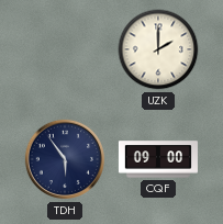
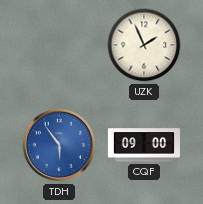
UZK: 2:00 -> 1:56
TDH dial: navy -> blue
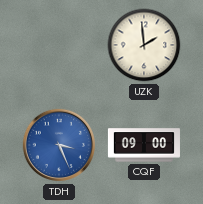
UZK: 1:56 -> 1:59
TDH: 5:54 -> 3:26
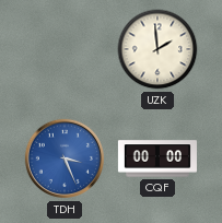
CQF: 09:00 -> 00:00
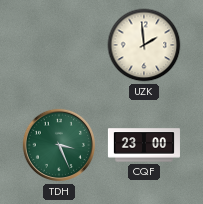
TDH dial: blue -> green
CQF: 00:00 -> 23:00
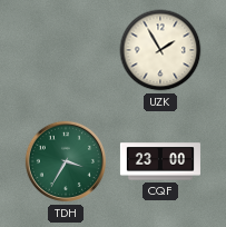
UZK: 1:59 -> 1:55
TDH: 3:26 -> 3:35
